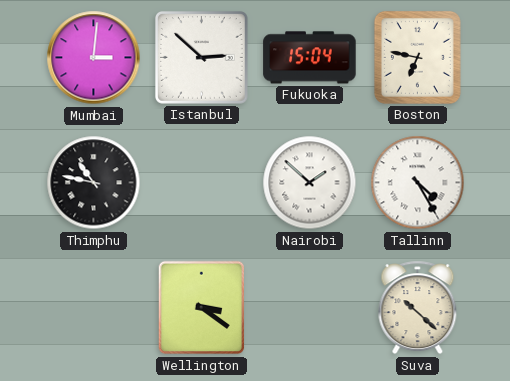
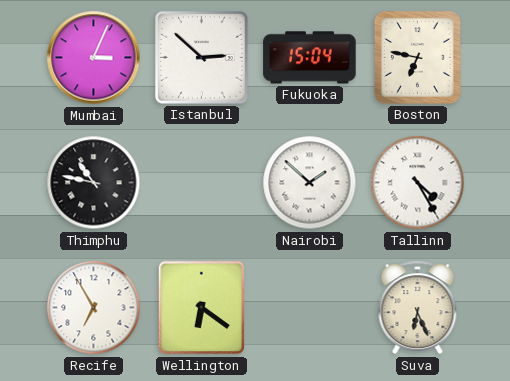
Mumbai: 3:01 -> 3:04
Recife: none -> 6:55
Wellington: 3:21 -> 6:21
Suva: 10:22 -> 6:26
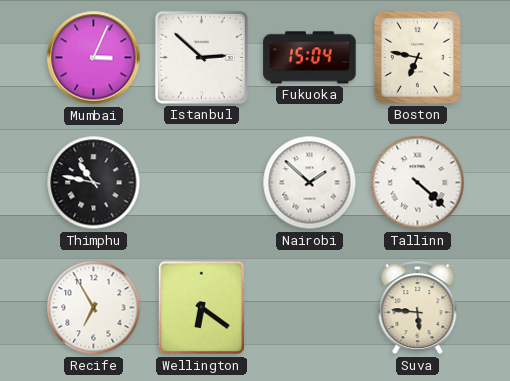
Tallinn: 4:25 -> 4:22
Suva: 6:26 -> 5:46
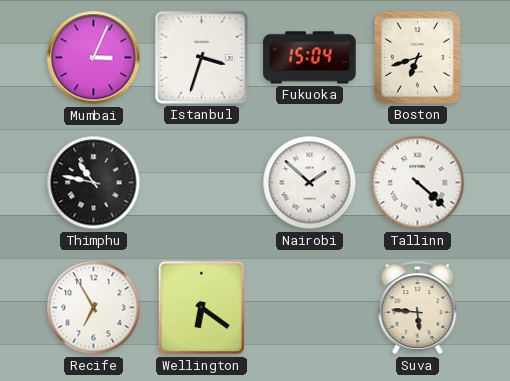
Istanbul: 2:52 -> 3:33
Boston: 6:47 -> 6:42
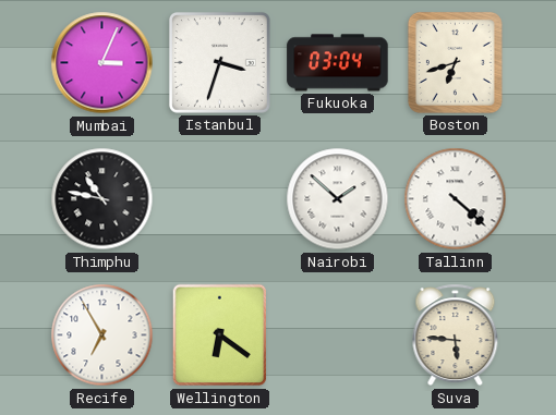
Fukuoka: 15:04 -> 03:04
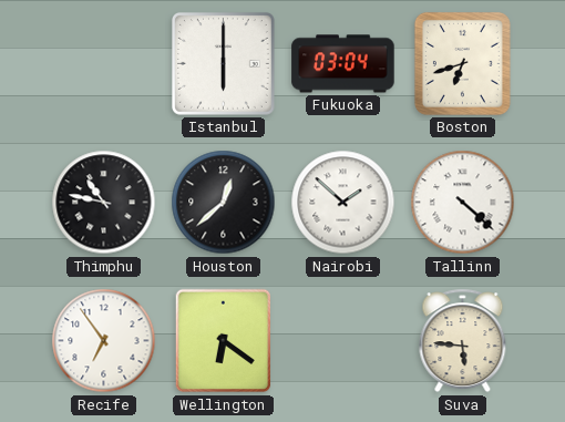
Mumbai: 3:04 -> none
Istanbul: 3:33 -> 6:00
Houston: none -> 12:38
Recife: 6:55 -> 6:54
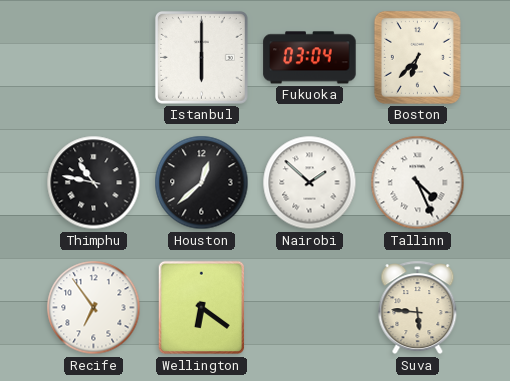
Boston: 6:42 -> 6:37
Tallinn: 4:22 -> 4:26
